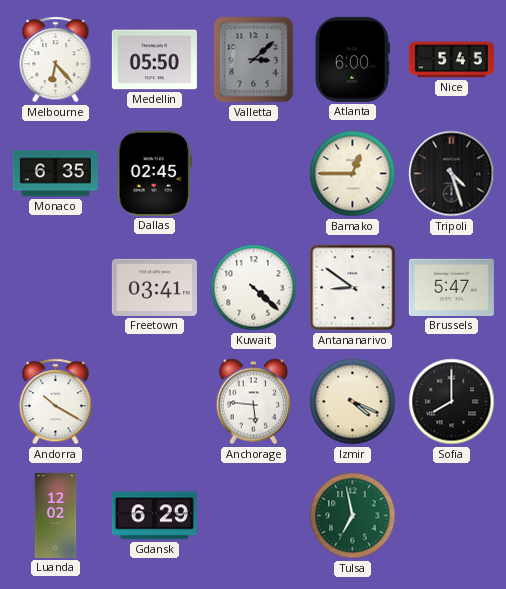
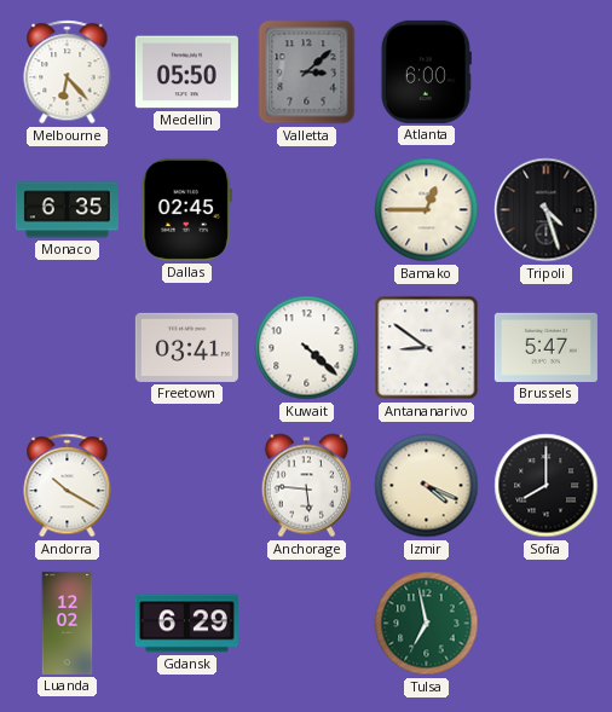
Nice: 5:45 -> none
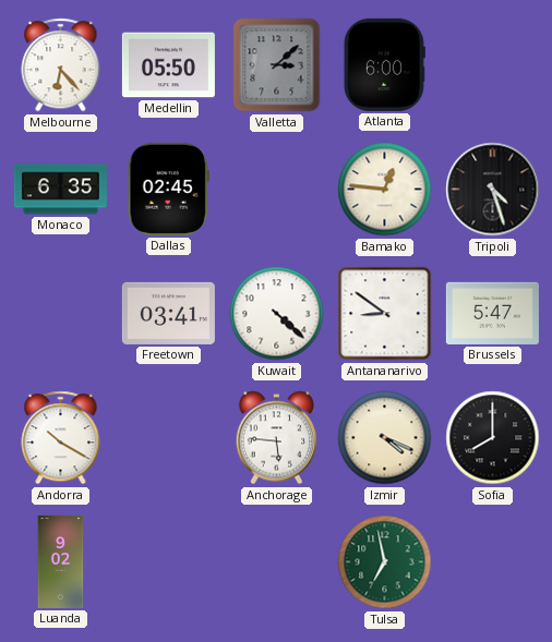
Bamako: 12:45 -> 12:46
Luanda: 12:02 -> 9:02
Gdansk: 6:29 -> none
